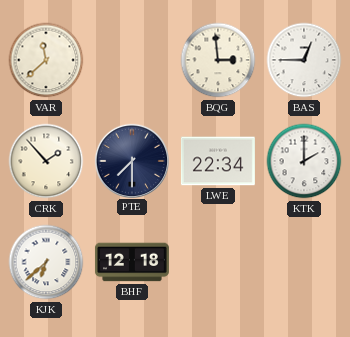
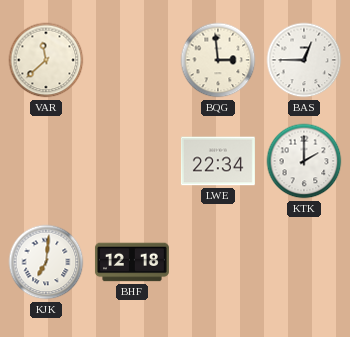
CRK: 1:53 -> none
PTE: 7:30 -> none
KJK: 6:38 -> 7:01
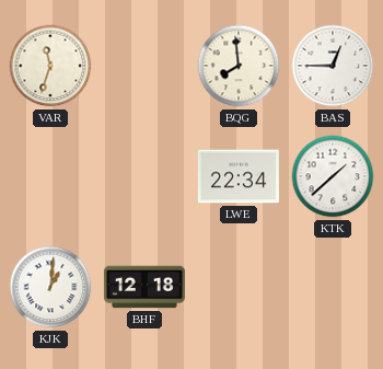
VAR: 11:38 -> 11:33
BQG: 2:59 -> 7:59
KTK: 2:00 -> 1:38
KJK: 7:01 -> 1:01
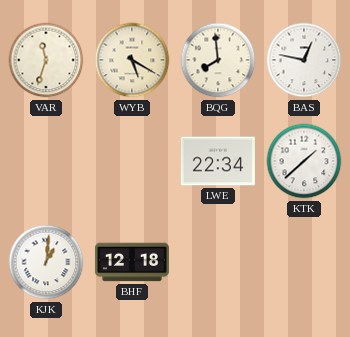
WYB: none -> 5:20
BAS: 12:45 -> 12:47
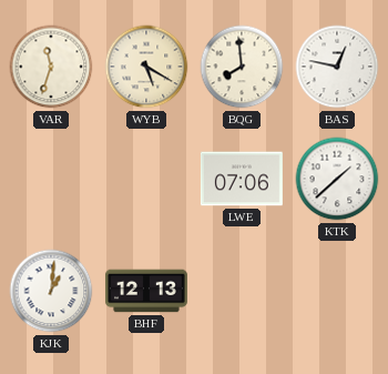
LWE: 22:34 -> 07:06
BHF: 12:18 -> 12:13
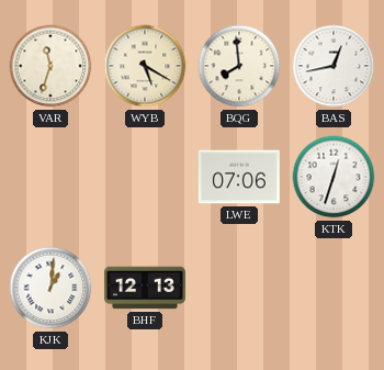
BAS: 12:47 -> 12:43
KTK: 1:38 -> 12:33
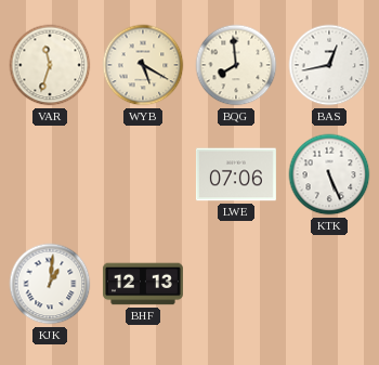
KTK: 12:33 -> 5:26
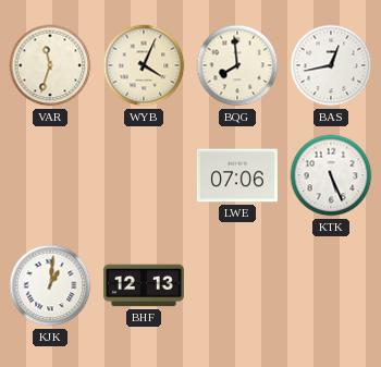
WYB: 5:20 -> 4:04
